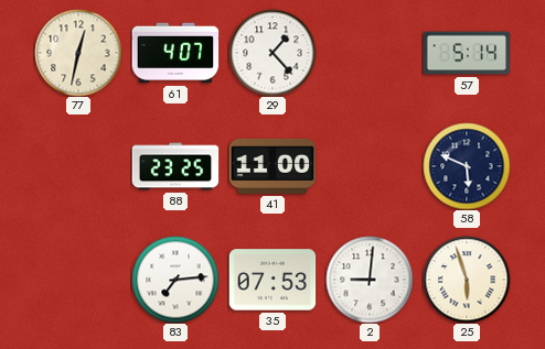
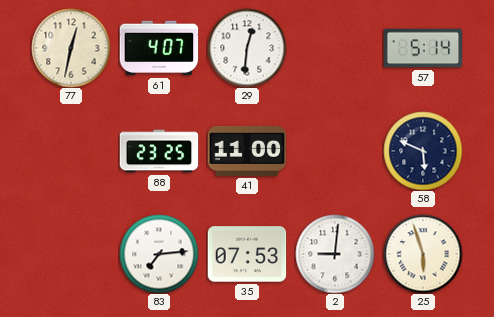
29: 1:23 -> 12:31
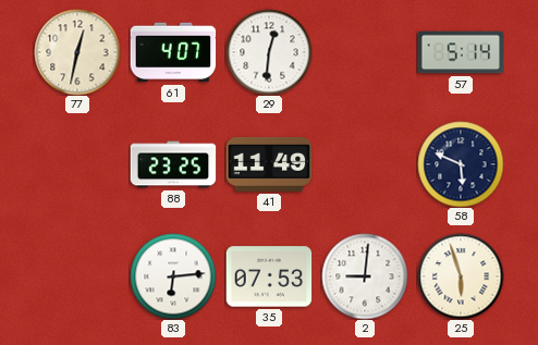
41: 11:00 -> 11:49
83: 7:14 -> 6:14
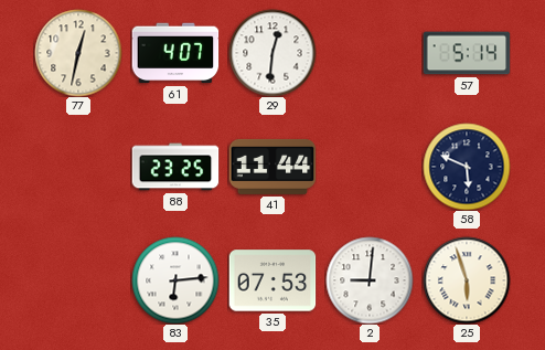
41: 11:49 -> 11:44
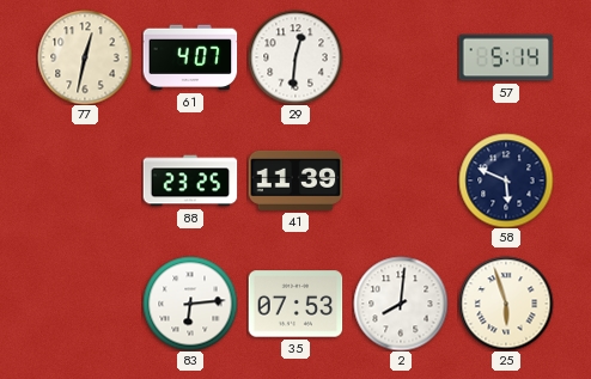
41: 11:44 -> 11:39
2: 9:01 -> 8:01
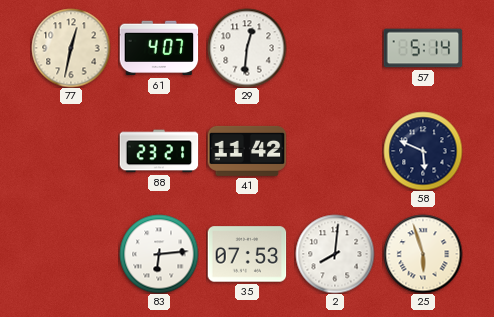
88: 23:25 -> 23:21
41: 11:39 -> 11:42
